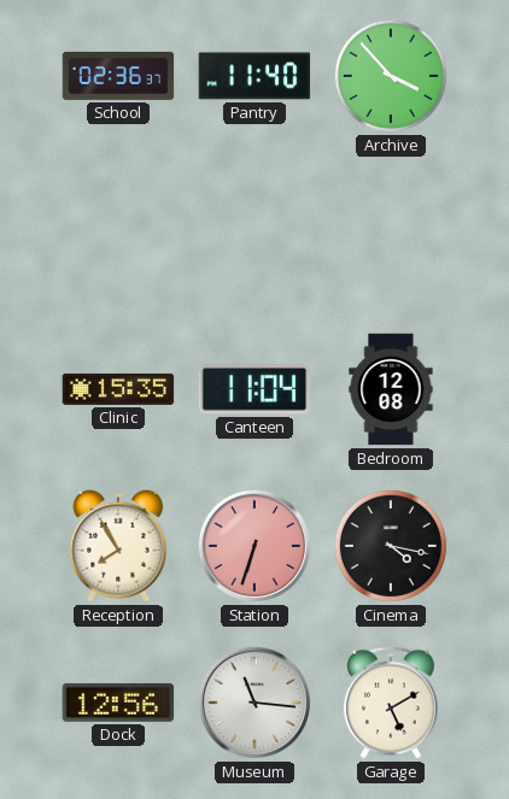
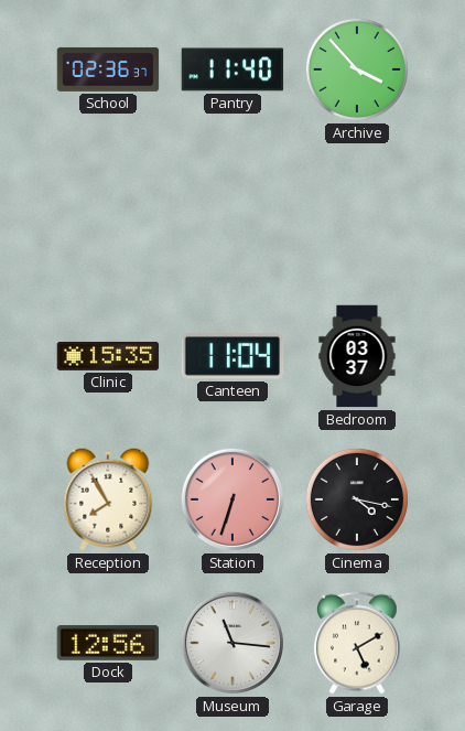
Bedroom: 12:08 -> 03:37
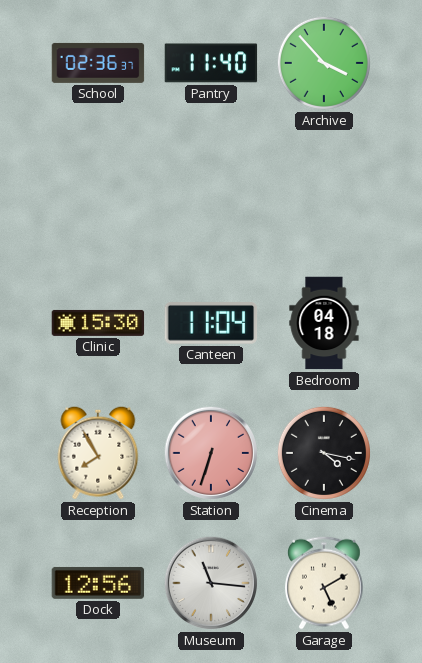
Clinic: 15:35 -> 15:30
Bedroom: 03:37 -> 04:18
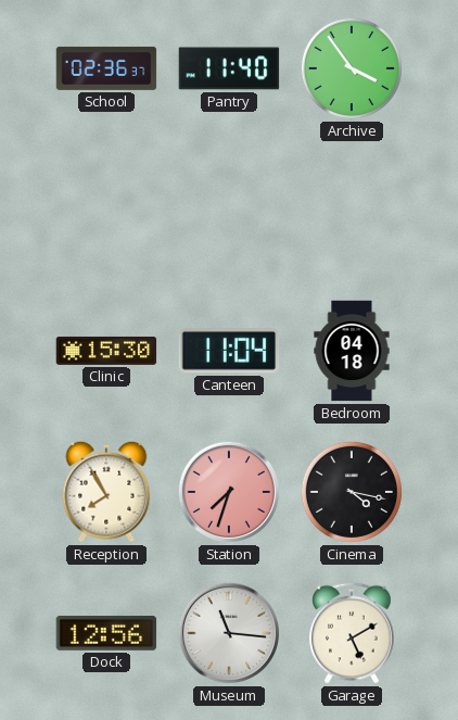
Archive: 3:53 -> 3:54
Station: 6:33 -> 7:33
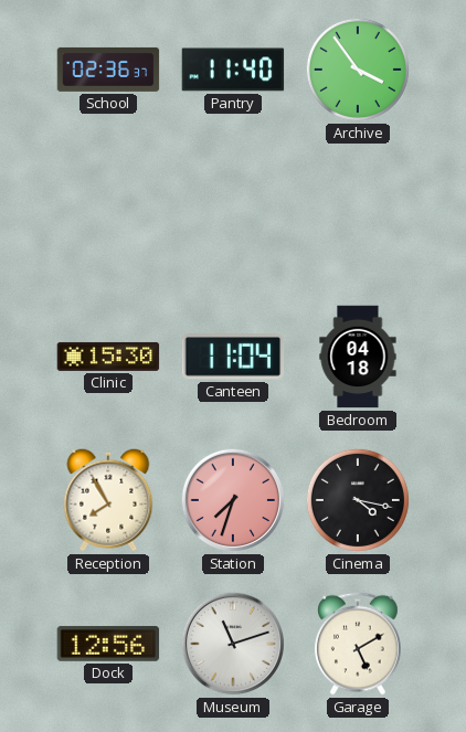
Museum: 11:16 -> 11:12
